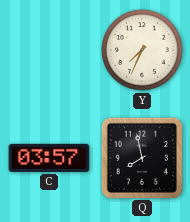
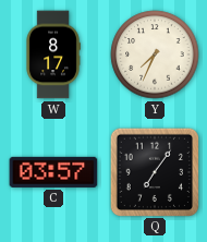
W: none -> 8:17
Q: 7:58 -> 7:06
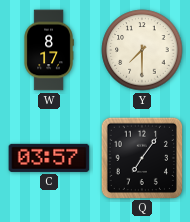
Y: 7:34 -> 7:30
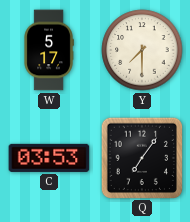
W: 8:17 -> 5:17
C: 03:57 -> 03:53
